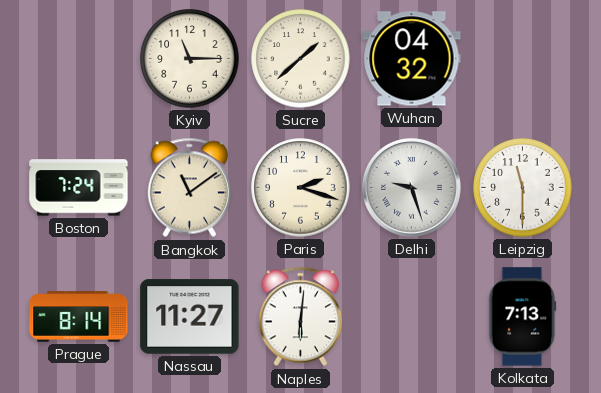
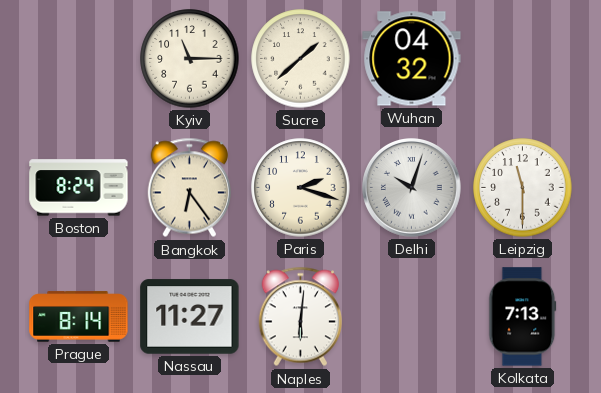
Boston: 7:24 -> 8:24
Bangkok: 11:09 -> 6:24
Delhi: 9:27 -> 10:03
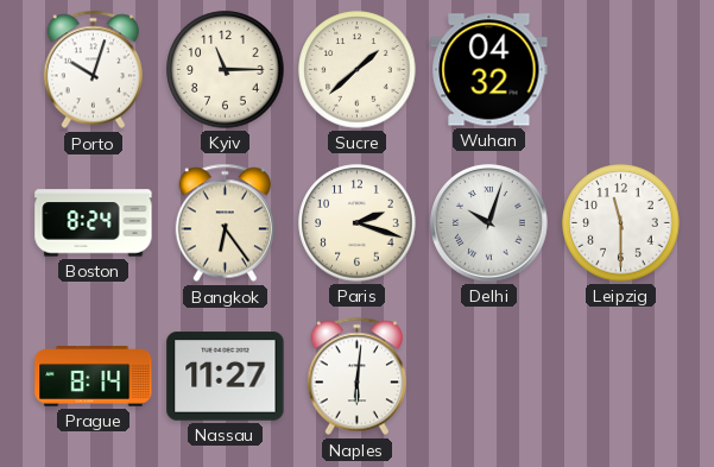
Porto: none -> 10:03
Kolkata: 7:13 -> none
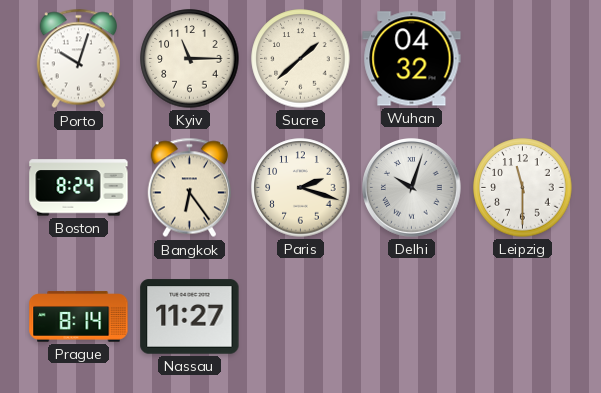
Naples: 6:01 -> none
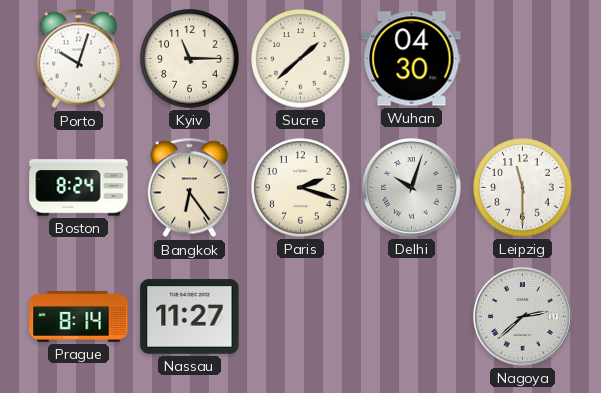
Wuhan: 04:32 -> 04:30
Nagoya: none -> 2:38
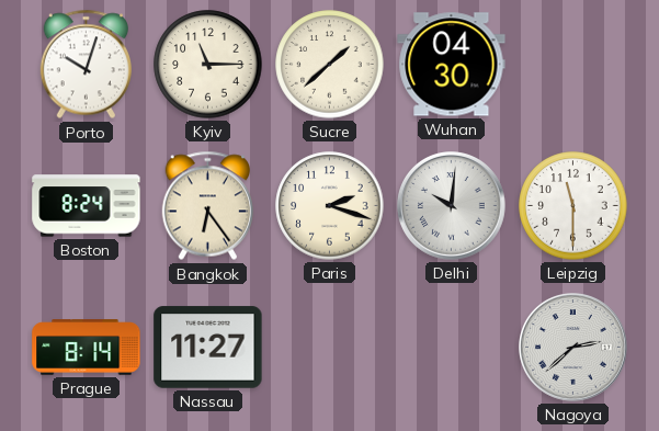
Delhi: 10:03 -> 10:01
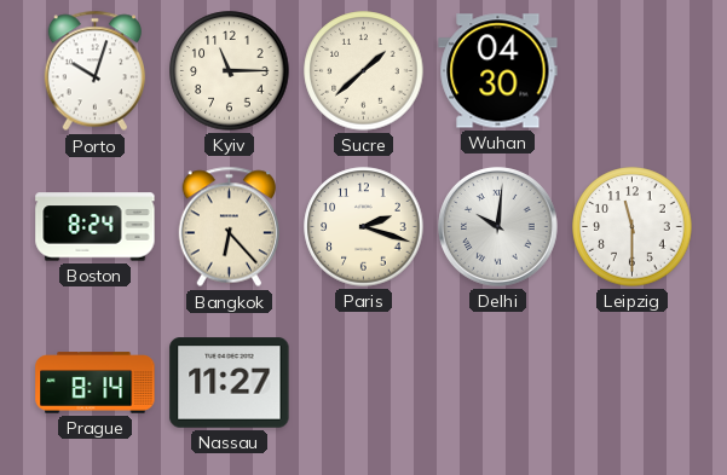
Bangkok: 6:24 -> 6:23
Nagoya: 2:38 -> none
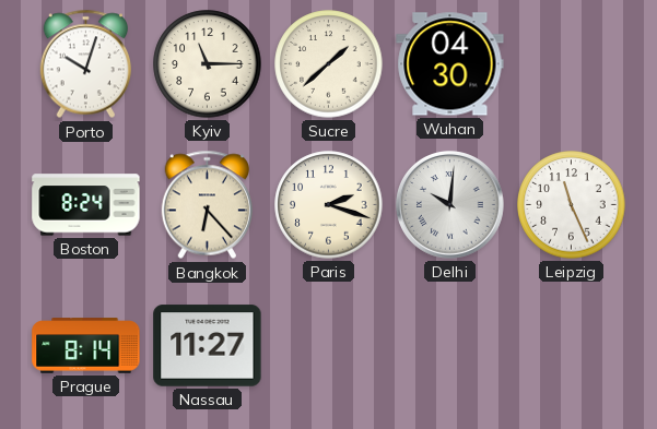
Leipzig: 11:30 -> 11:26
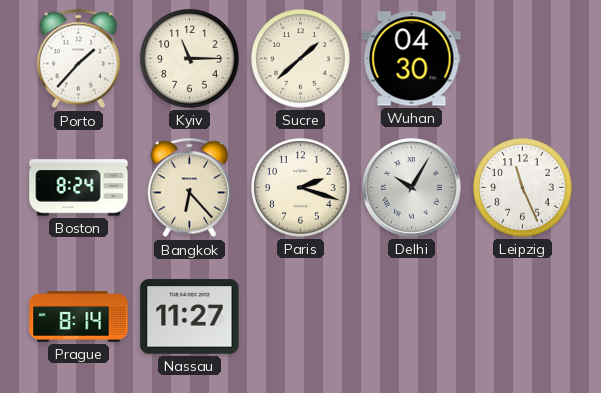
Porto: 10:03 -> 1:37
Delhi: 10:01 -> 10:05
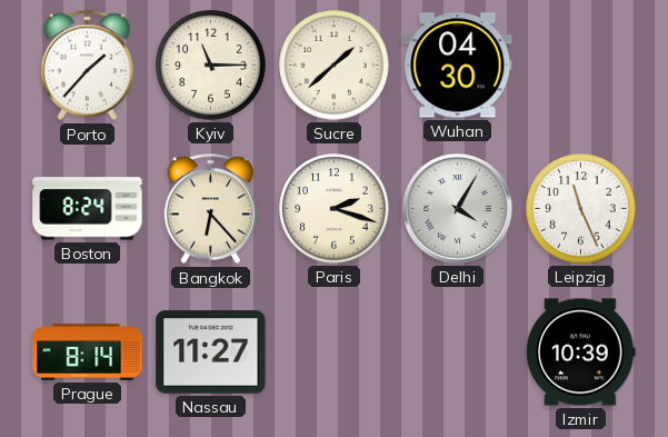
Delhi: 10:05 -> 4:05
Izmir: none -> 10:39
